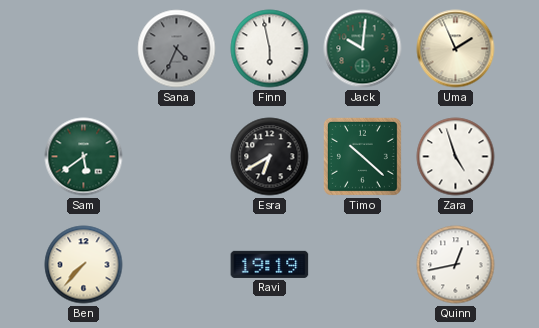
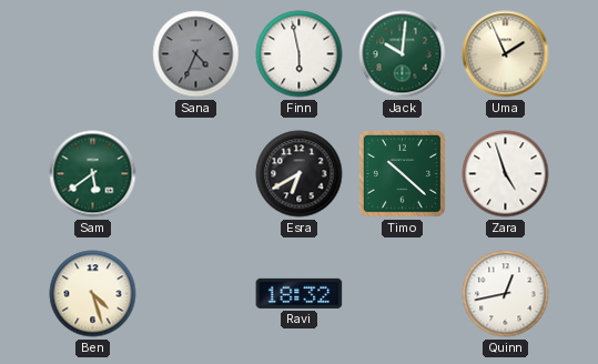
Ben: 7:37 -> 4:27
Ravi: 19:19 -> 18:32
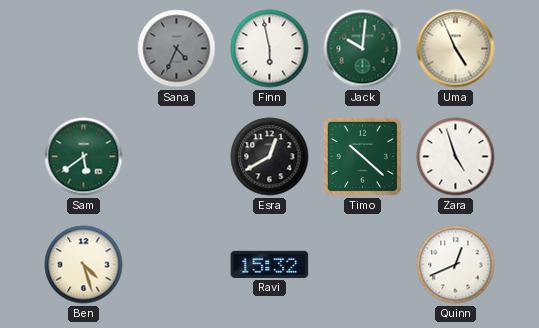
Uma: 1:56 -> 4:56
Esra: 6:40 -> 12:40
Ravi: 18:32 -> 15:32
Quinn: 12:43 -> 12:41
